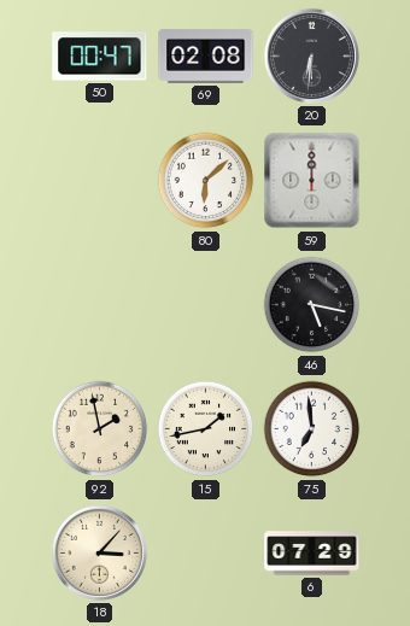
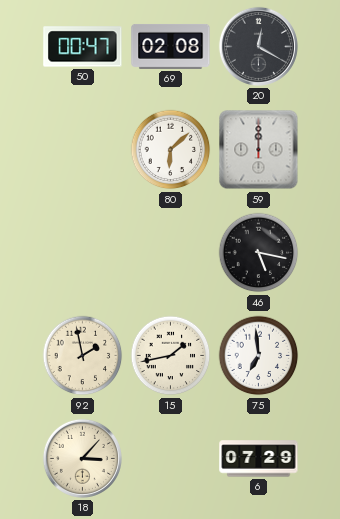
20: 6:31 -> 12:20
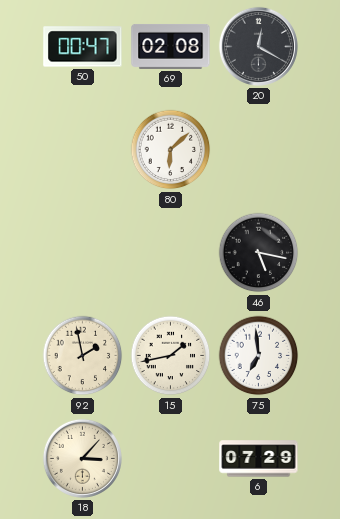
59: 12:00 -> none
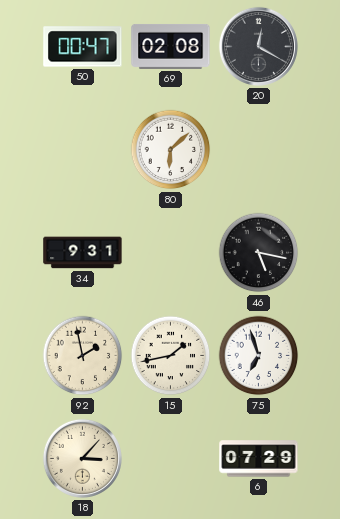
34: none -> 9:31
75: 6:59 -> 6:57
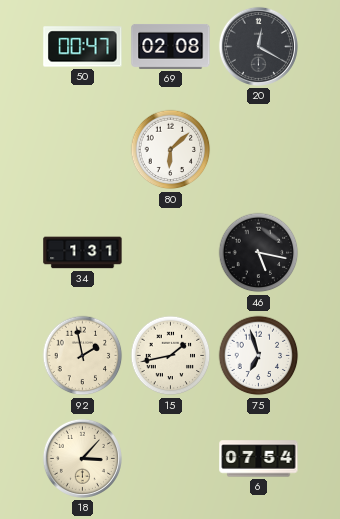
34: 9:31 -> 1:31
6: 07:29 -> 07:54
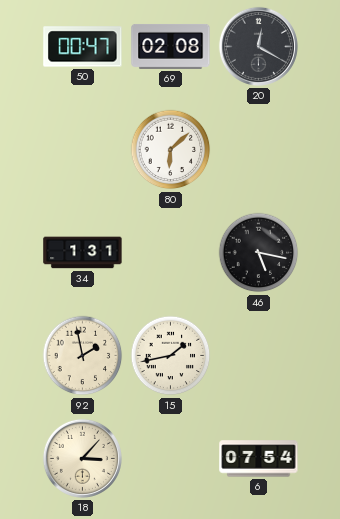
75: 6:57 -> none
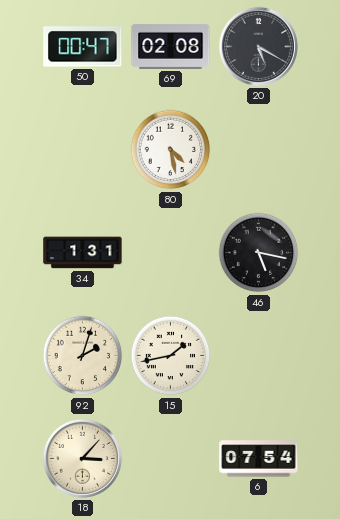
20: 12:20 -> 5:20
80: 6:08 -> 4:28
92: 1:58 -> 2:03
